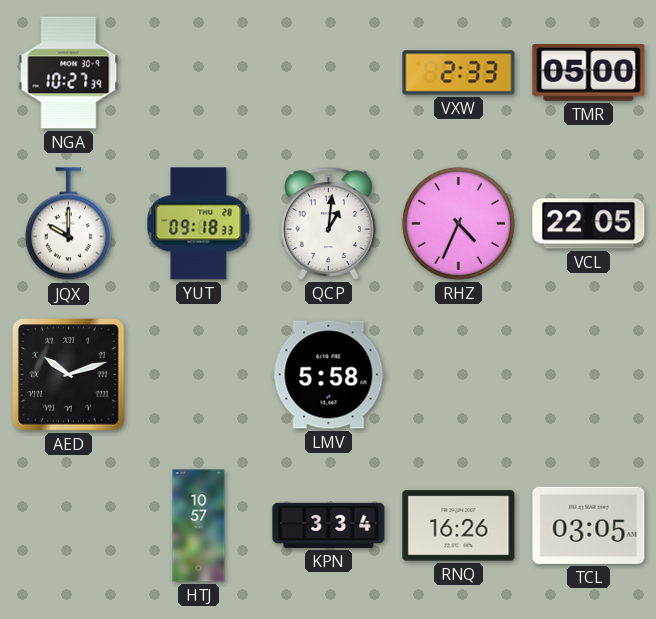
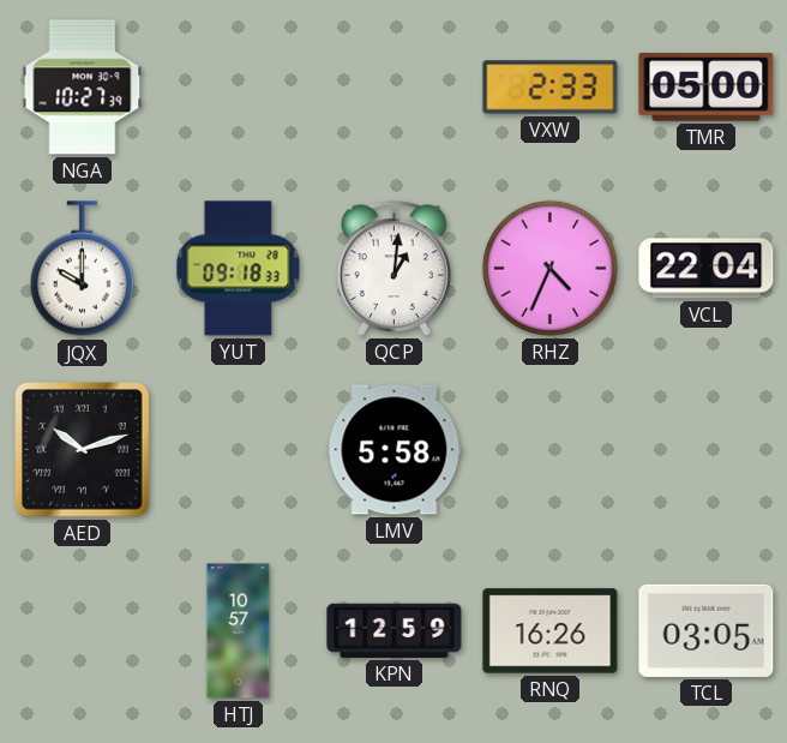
VCL: 22:05 -> 22:04
KPN: 3:34 -> 12:59
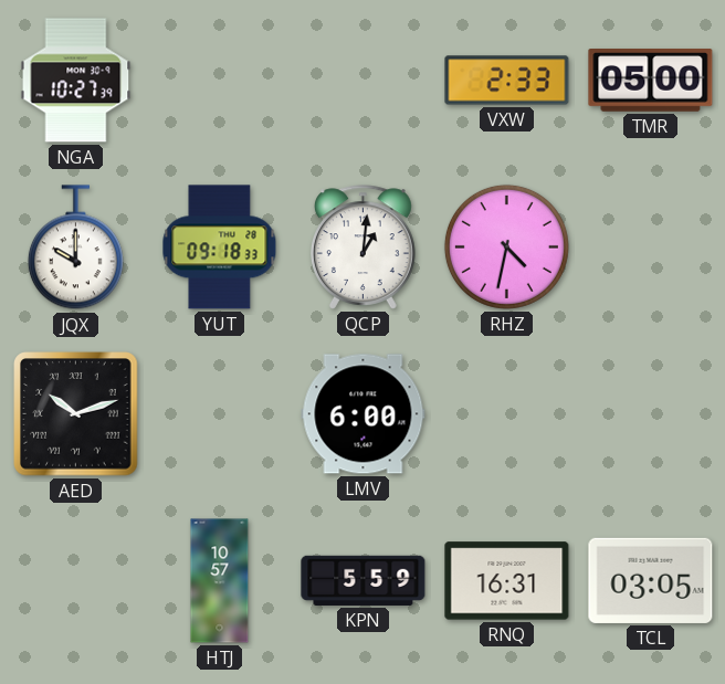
RHZ: 4:34 -> 4:32
VCL: 22:04 -> none
LMV: 5:58 -> 6:00
KPN: 12:59 -> 5:59
RNQ: 16:26 -> 16:31
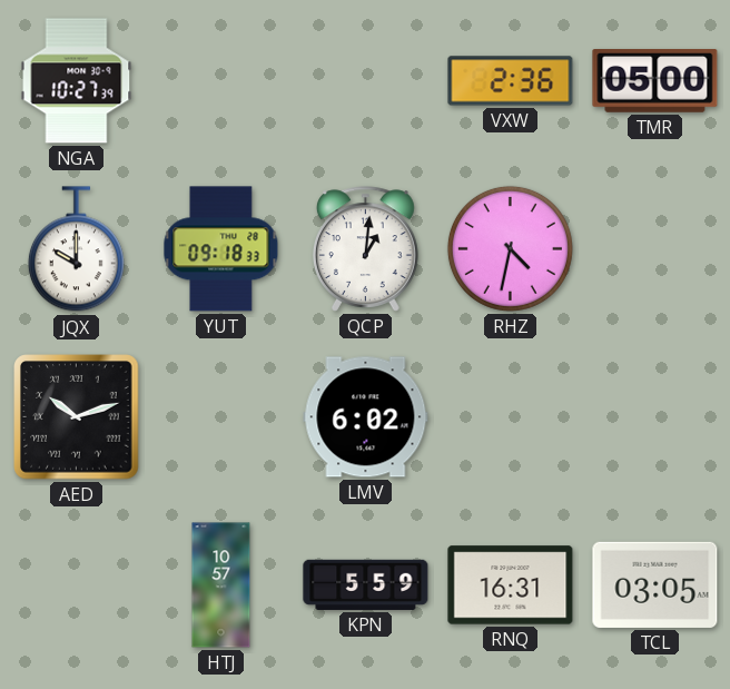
VXW: 2:33 -> 2:36
LMV: 6:00 -> 6:02
